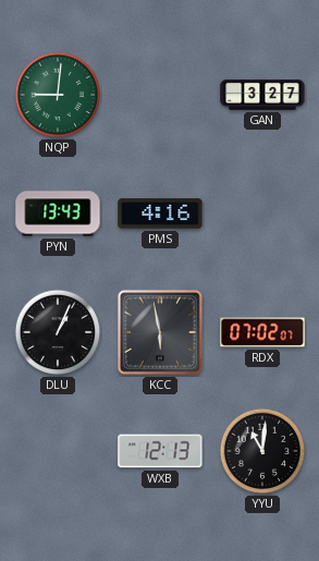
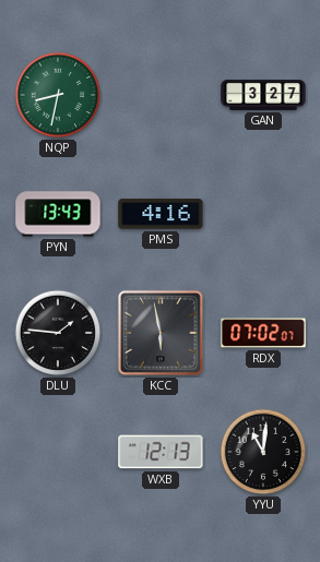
NQP: 9:01 -> 8:32
DLU: 1:04 -> 1:46
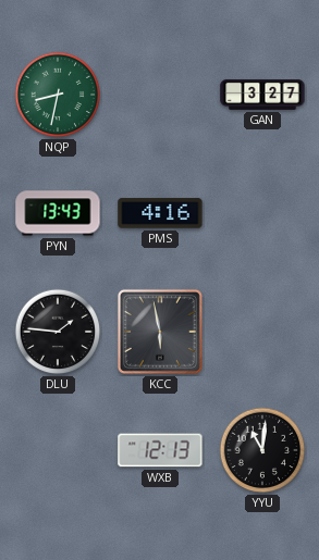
RDX: 07:02 -> none
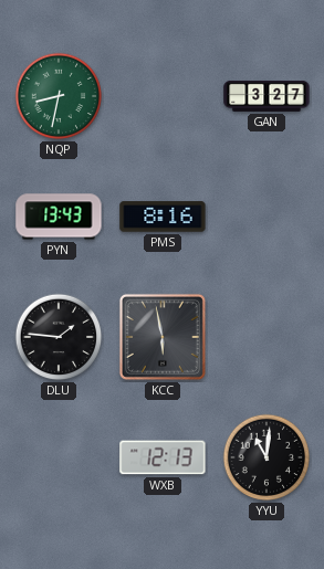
PMS: 4:16 -> 8:16
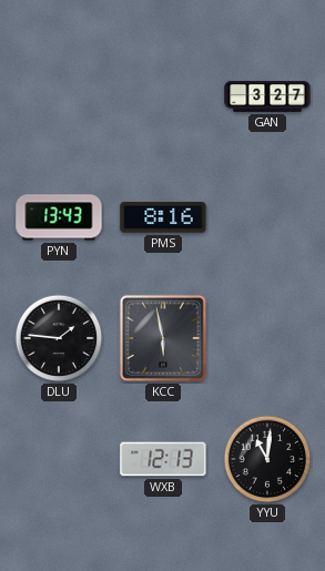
NQP: 8:32 -> none
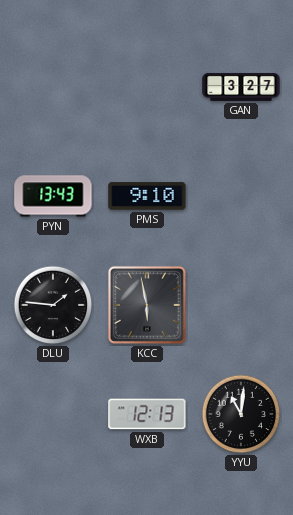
PMS: 8:16 -> 9:10
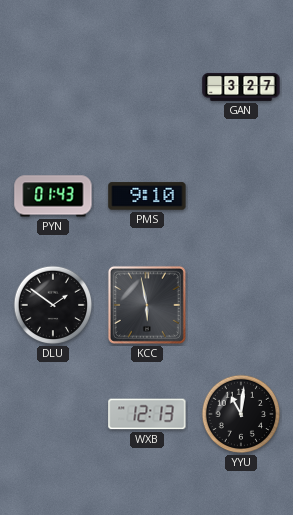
PYN: 13:43 -> 01:43
DLU: 1:46 -> 1:51
